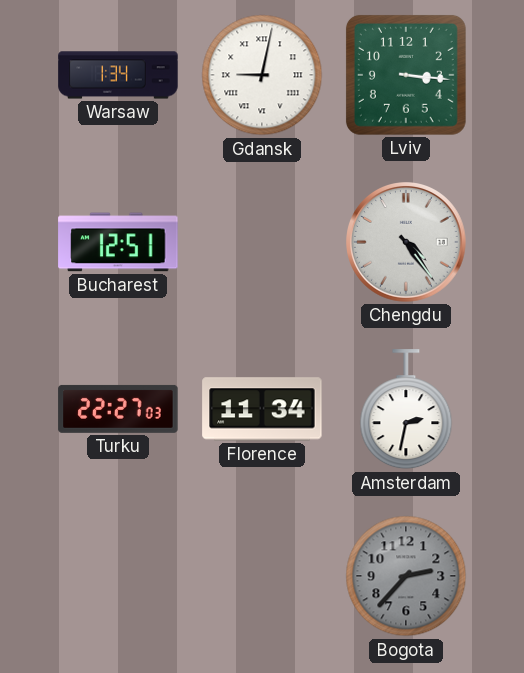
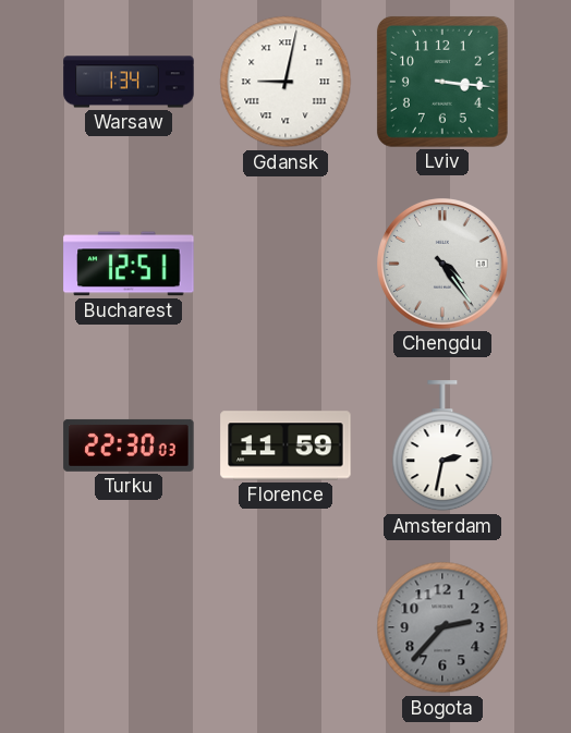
Turku: 22:27 -> 22:30
Florence: 11:34 -> 11:59
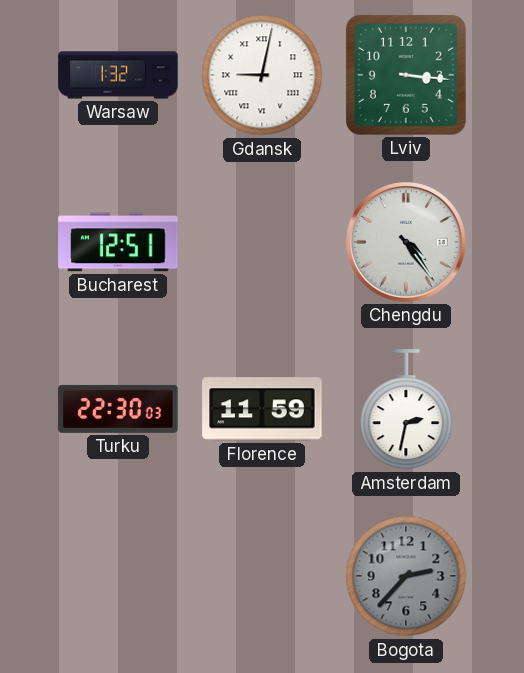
Warsaw: 1:34 -> 1:32
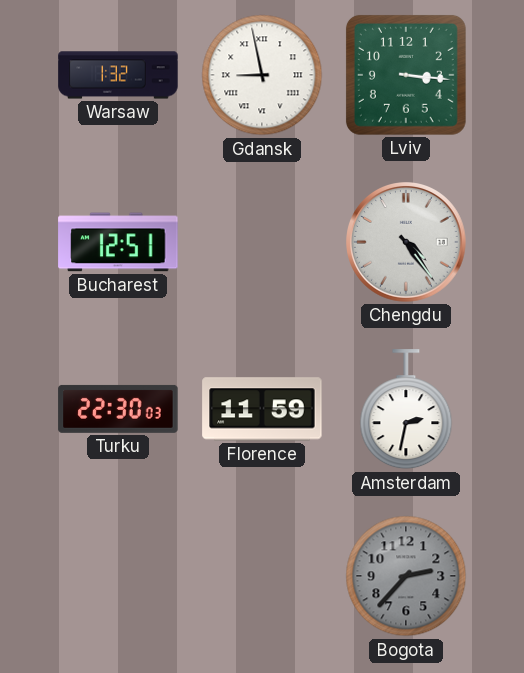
Gdansk: 9:02 -> 8:58
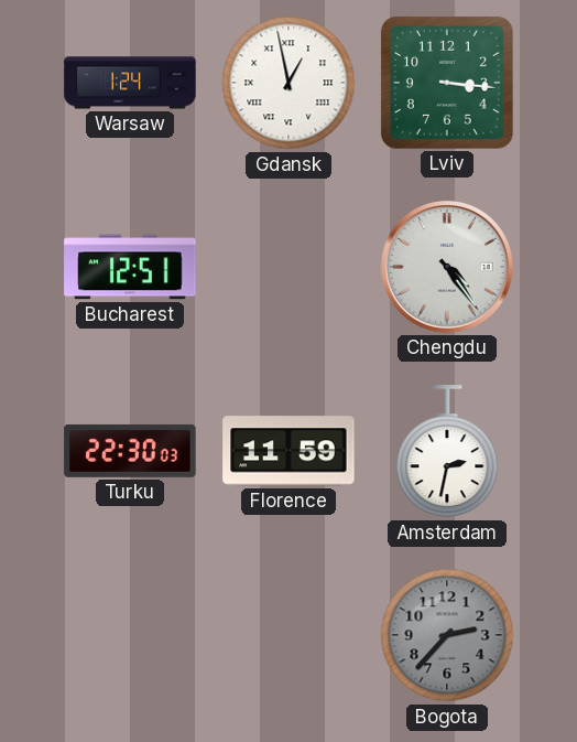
Warsaw: 1:32 -> 1:24
Gdansk: 8:58 -> 12:58
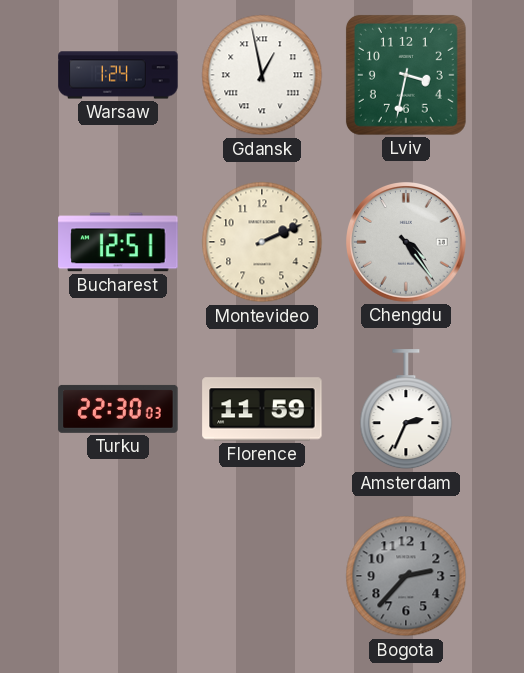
Lviv: 3:16 -> 3:32
Montevideo: none -> 2:11
Amsterdam: 2:32 -> 2:34
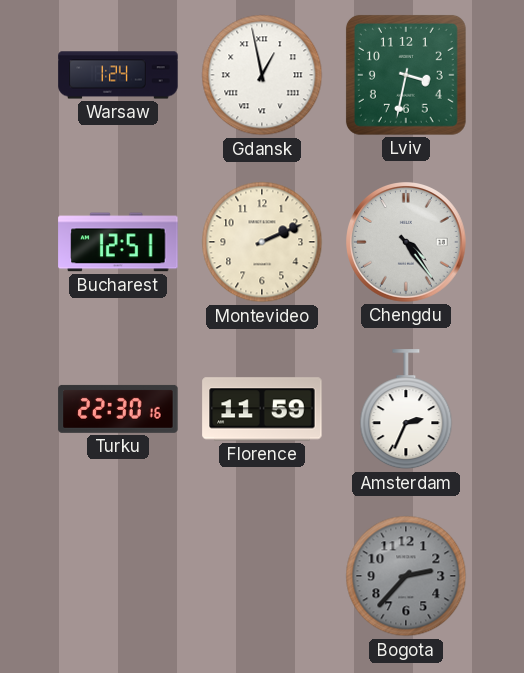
Turku: 22:30:03 -> 22:30:16
